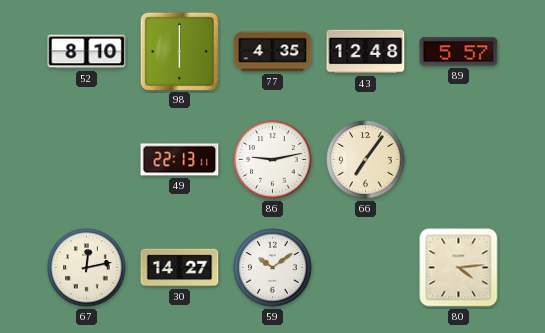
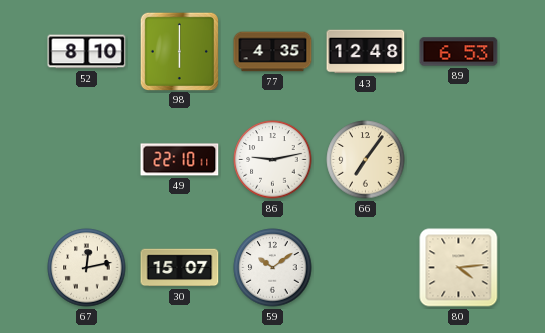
89: 5:57 -> 6:53
49: 22:13 -> 22:10
30: 14:27 -> 15:07
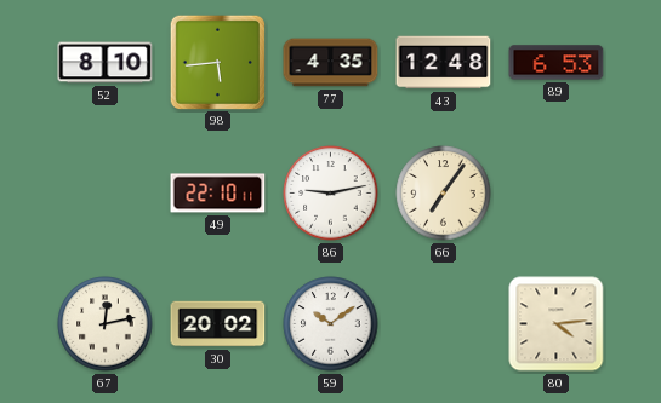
98: 6:00 -> 5:44
30: 15:07 -> 20:02
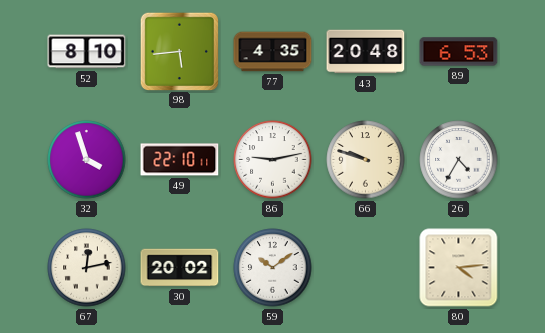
43: 12:48 -> 20:48
32: none -> 3:57
66: 7:06 -> 9:48
26: none -> 4:35
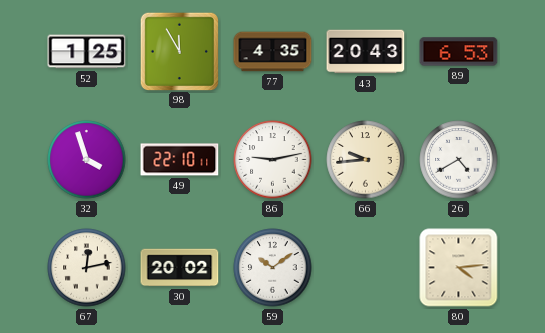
52: 8:10 -> 1:25
98: 5:44 -> 11:55
43: 20:48 -> 20:43
66: 9:48 -> 9:44
26: 4:35 -> 4:40
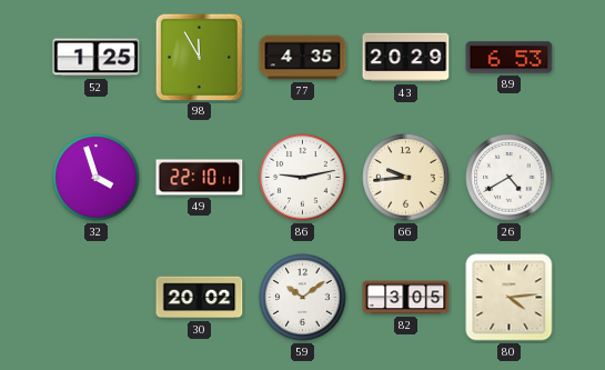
43: 20:43 -> 20:29
67: 12:13 -> none
82: none -> 3:05
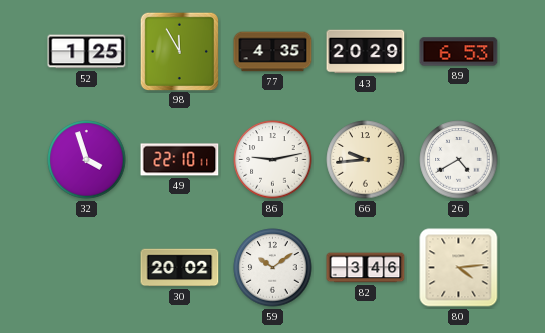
82: 3:05 -> 3:46
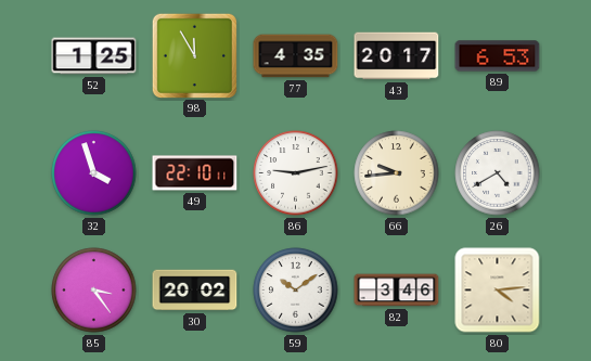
43: 20:29 -> 20:17
85: none -> 3:24
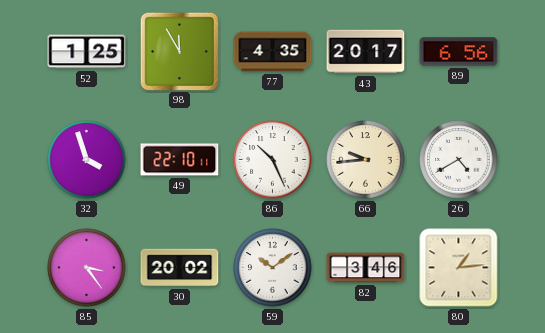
89: 6:53 -> 6:56
86: 9:13 -> 10:26
80: 4:14 -> 1:14
